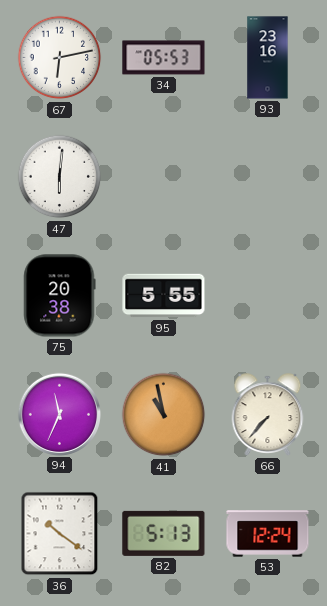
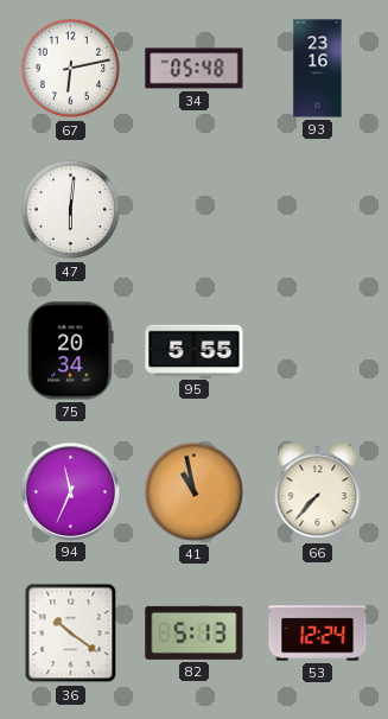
34: 05:53 -> 05:48
75: 20:38 -> 20:34
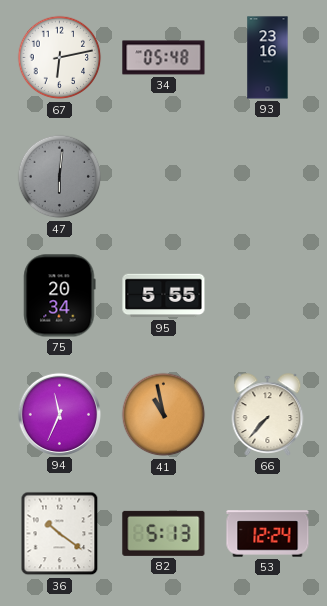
47 dial: white -> grey
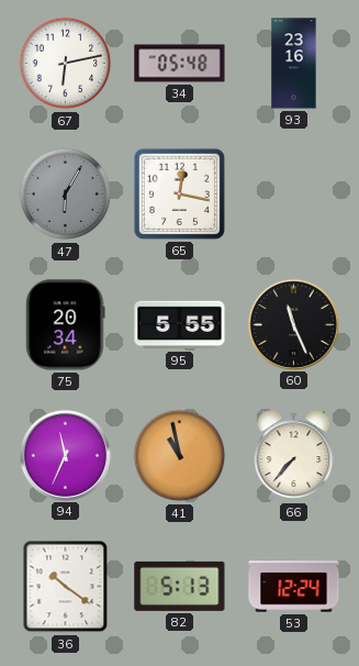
47: 6:01 -> 6:05
65: none -> 12:17
60: none -> 11:26
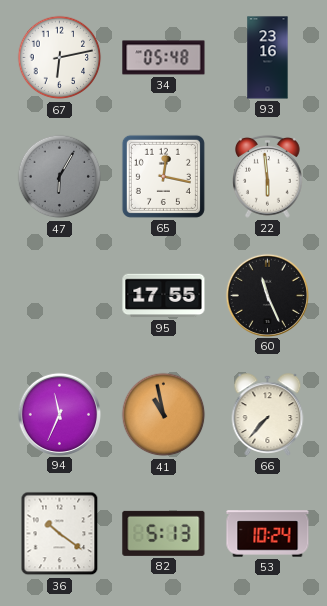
22: none -> 5:59
75: 20:34 -> none
95: 5:55 -> 17:55
53: 12:24 -> 10:24
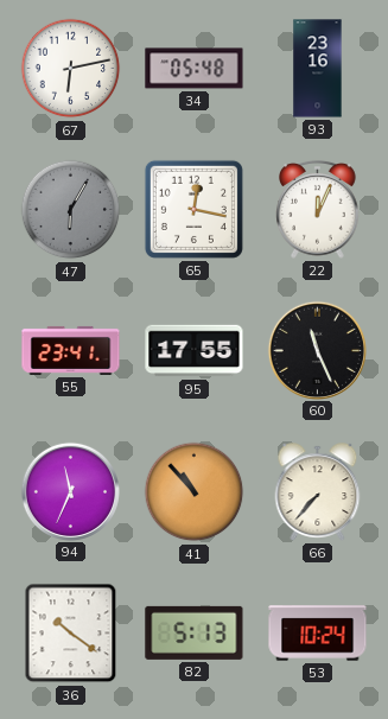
22: 5:59 -> 12:04
55: none -> 23:41
41: 10:58 -> 10:53
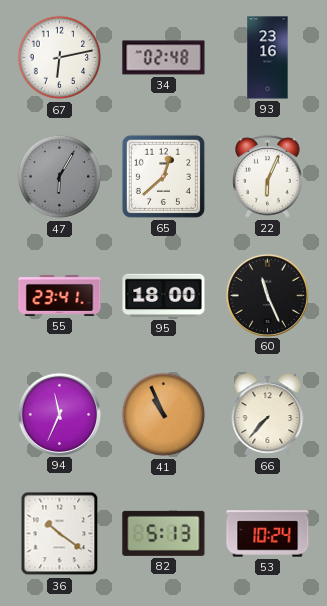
34: 05:48 -> 02:48
65: 12:17 -> 12:38
22: 12:04 -> 6:04
95: 17:55 -> 18:00
41: 10:53 -> 10:56
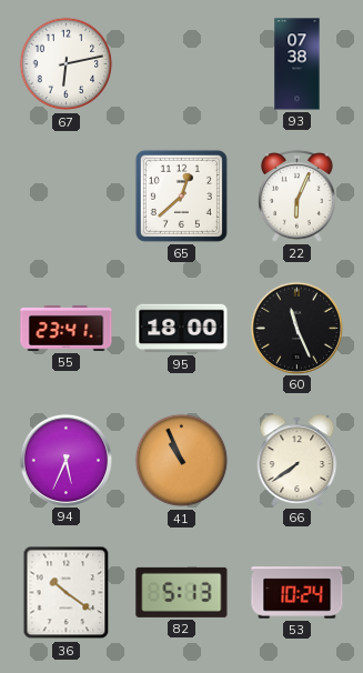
34: 02:48 -> none
93: 23:16 -> 07:38
47: 6:05 -> none
94: 11:34 -> 5:34
66: 7:37 -> 7:39
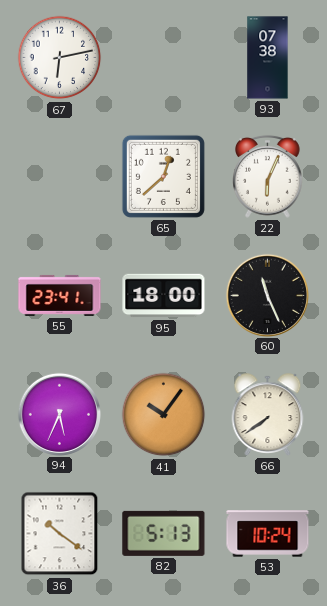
41: 10:56 -> 10:06
